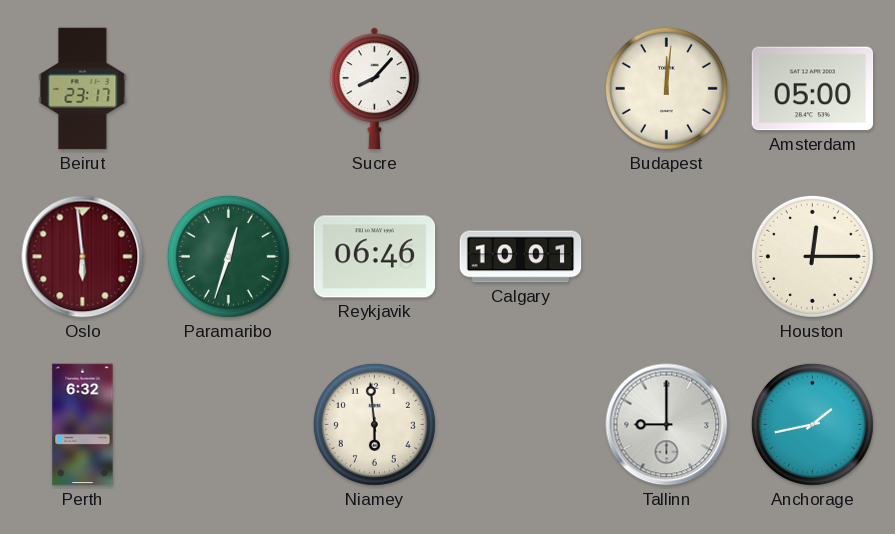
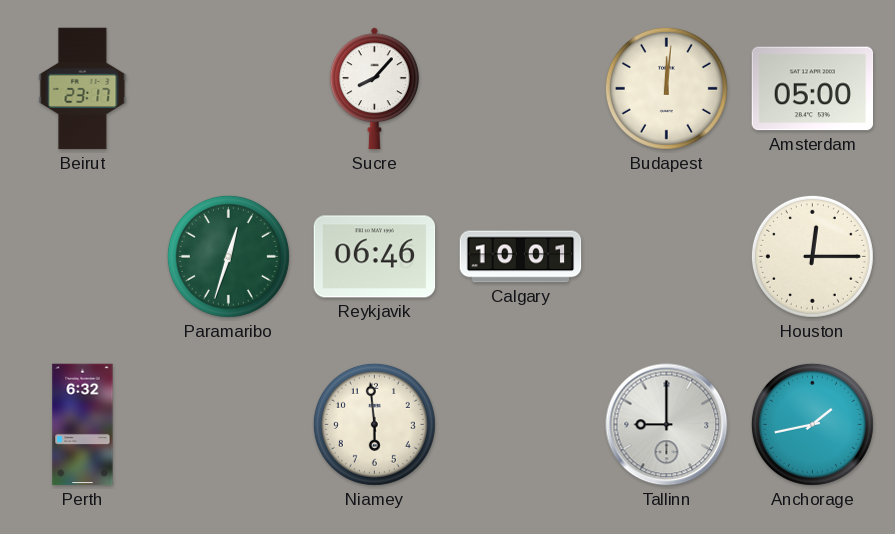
Oslo: 5:59 -> none
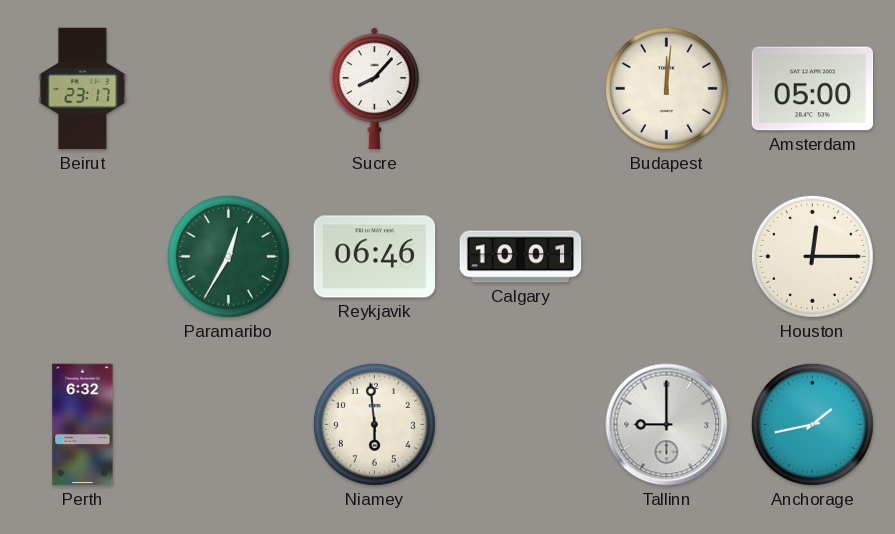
Paramaribo: 12:33 -> 12:35
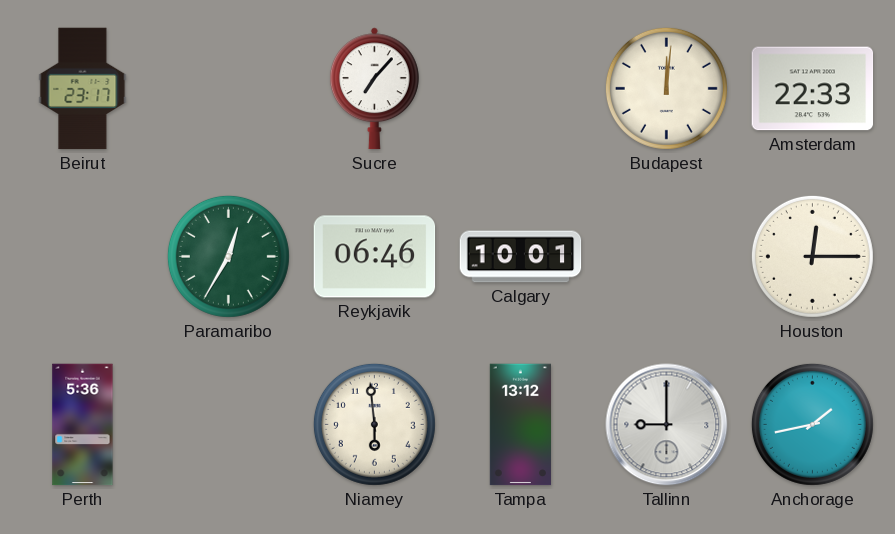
Sucre: 8:07 -> 7:07
Amsterdam: 05:00 -> 22:33
Perth: 6:32 -> 5:36
Tampa: none -> 13:12
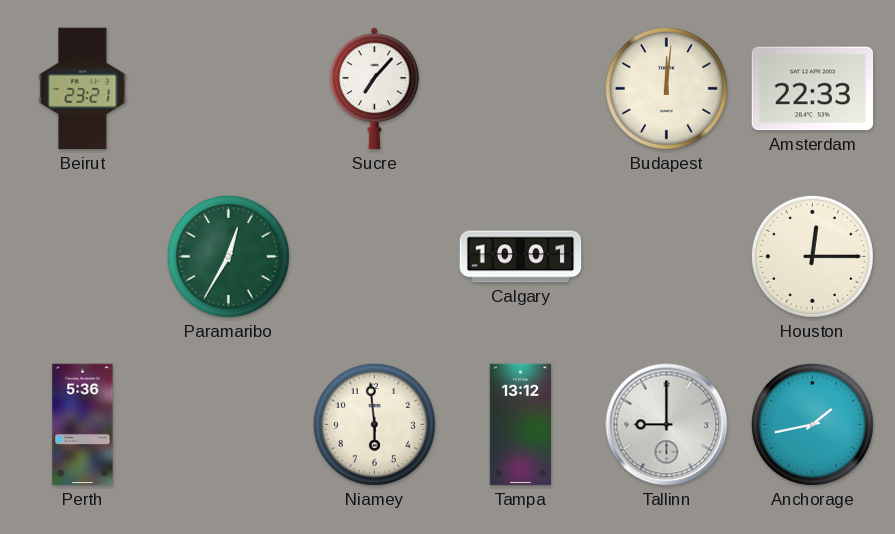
Beirut: 23:17 -> 23:21
Reykjavik: 06:46 -> none
